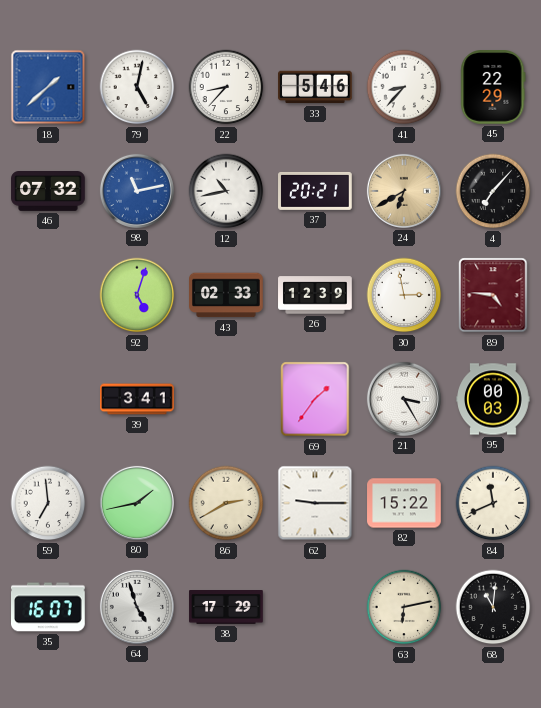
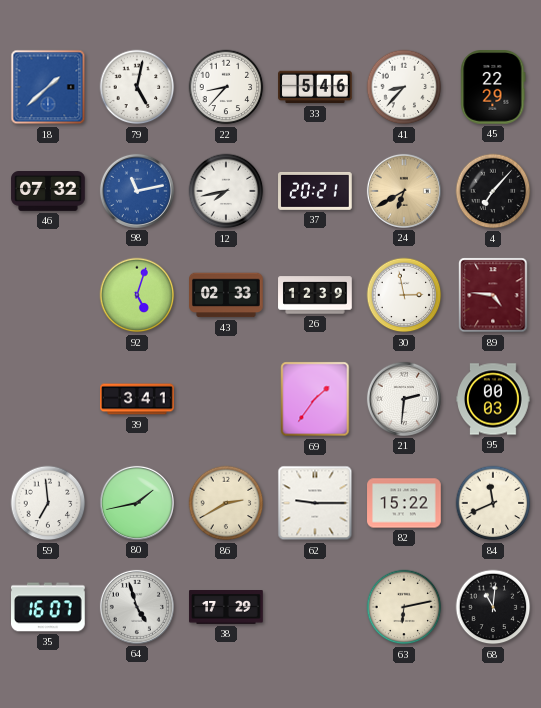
12: 10:43 -> 7:43
21: 3:25 -> 2:31
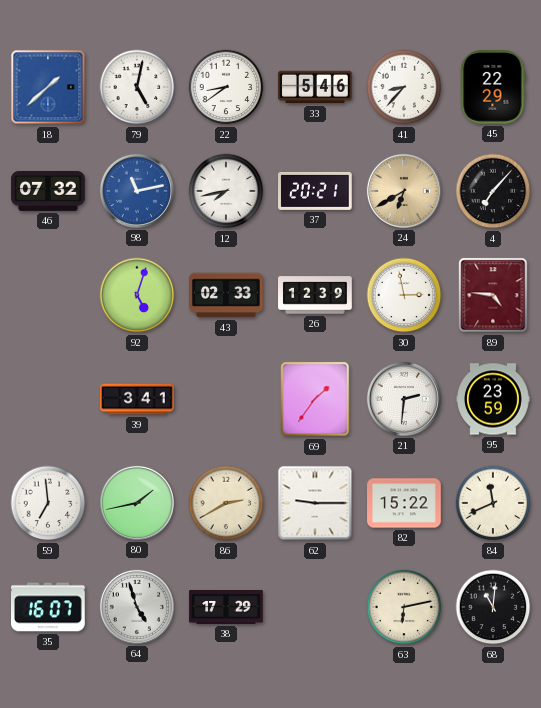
22: 8:37 -> 8:39
95: 00:03 -> 23:59
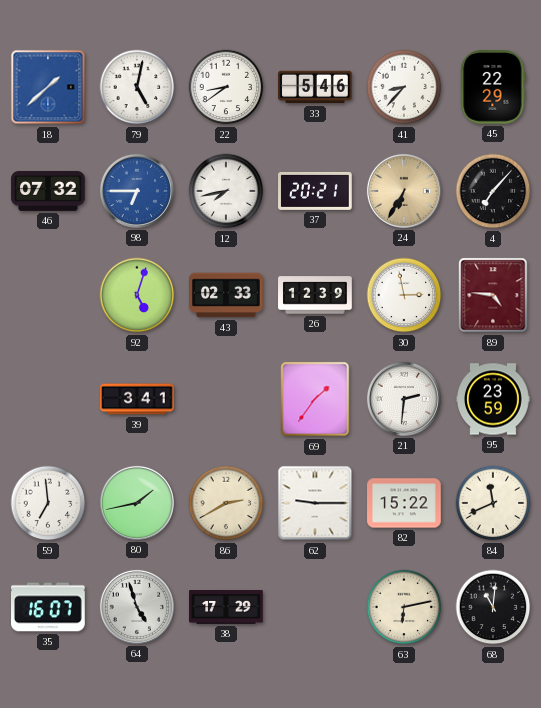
98: 11:13 -> 6:45
24: 6:40 -> 6:35
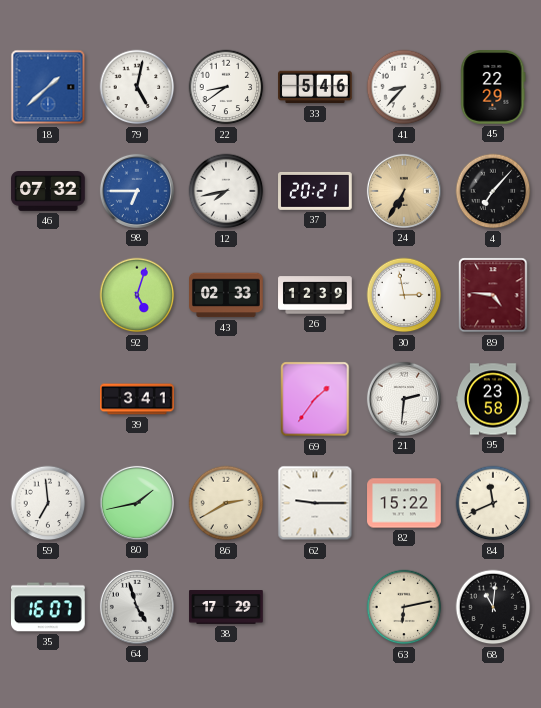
95: 23:59 -> 23:58
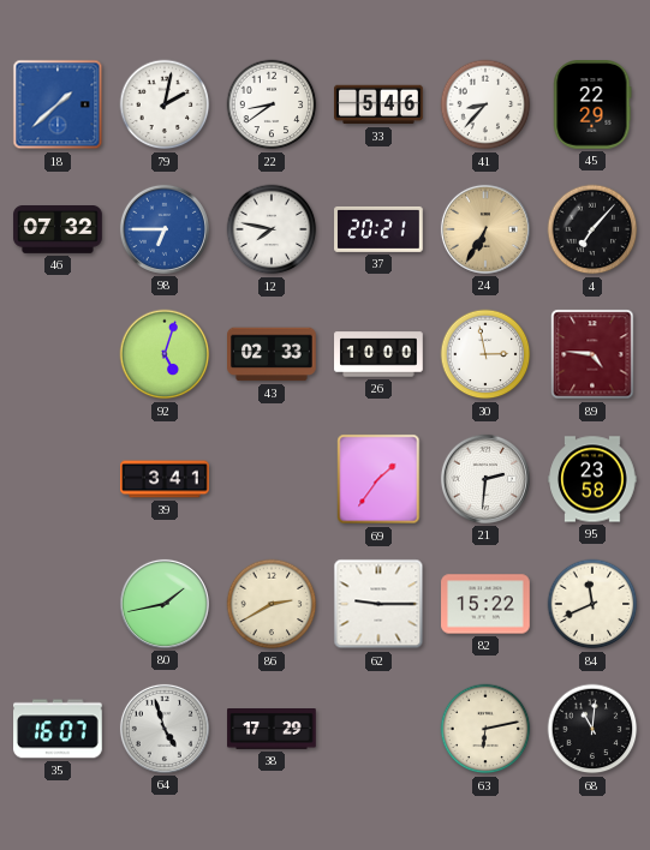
79: 5:02 -> 2:02
12: 7:43 -> 7:47
26: 12:39 -> 10:00
59: 6:59 -> none
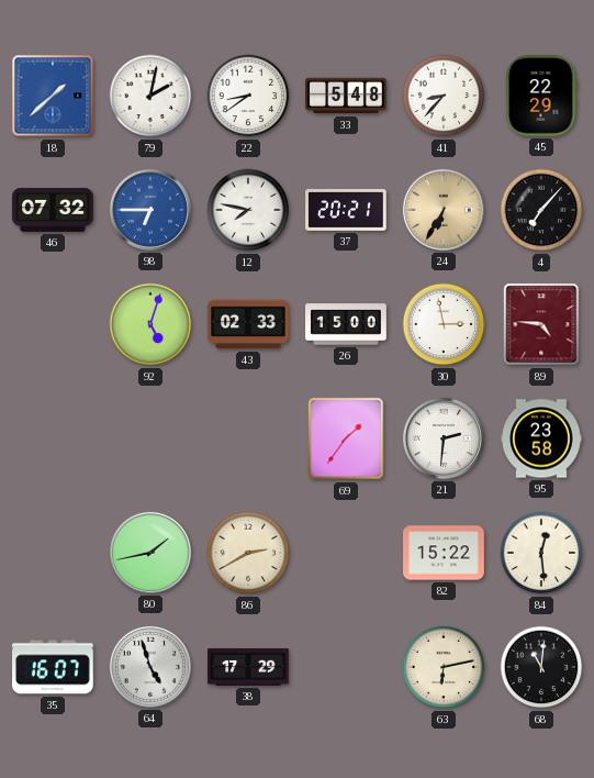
33: 5:46 -> 5:48
26: 10:00 -> 15:00
39: 3:41 -> none
62: 9:15 -> none
84: 11:41 -> 12:29
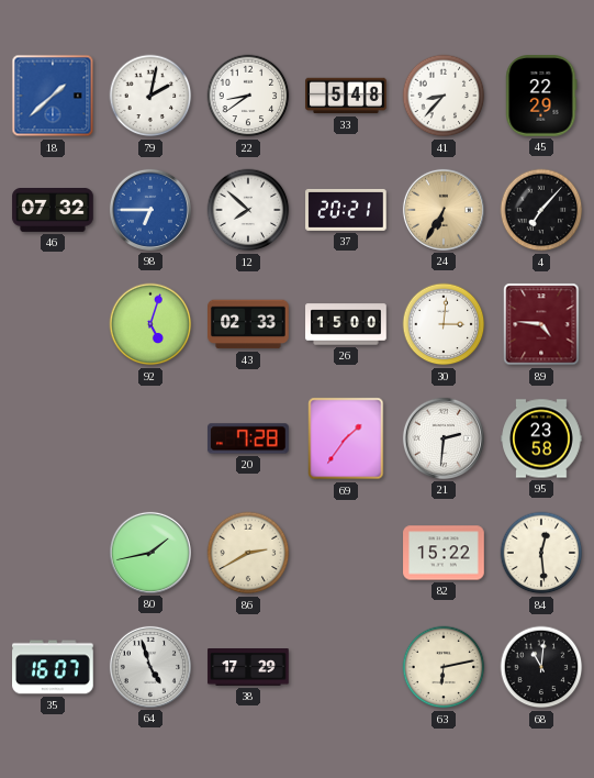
12: 7:47 -> 7:52
30: 2:58 -> 3:01
20: none -> 7:28
